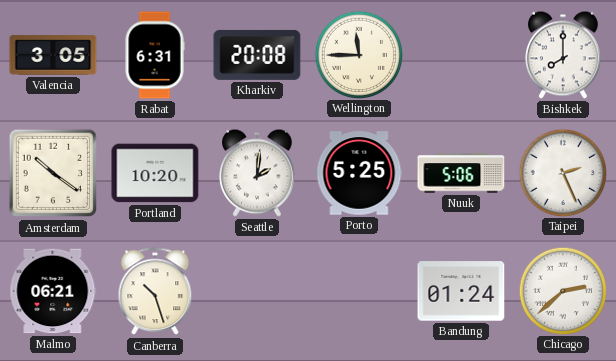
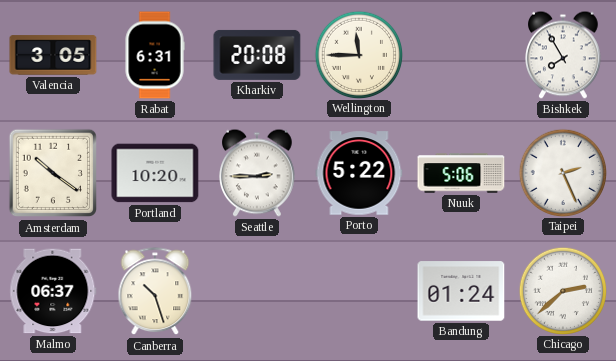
Bishkek: 8:00 -> 7:55
Seattle: 2:01 -> 2:45
Porto: 5:25 -> 5:22
Malmo: 06:21 -> 06:37
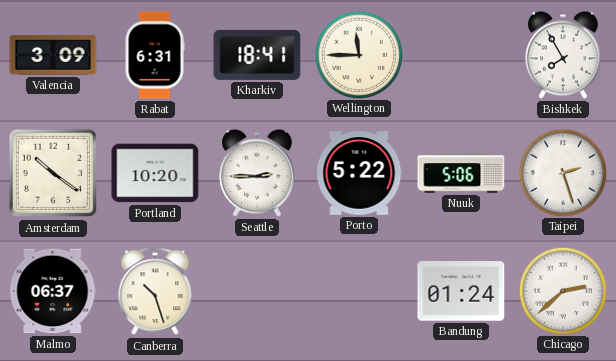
Valencia: 3:05 -> 3:09
Kharkiv: 20:08 -> 18:41
Taipei: 2:26 -> 2:27
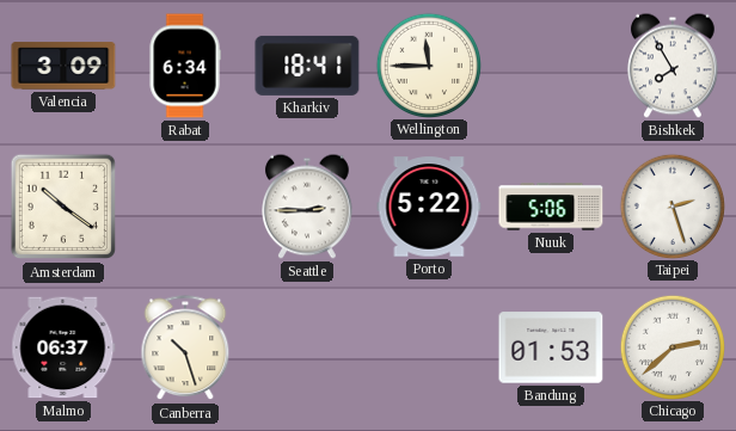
Rabat: 6:31 -> 6:34
Portland: 10:20 -> none
Bandung: 01:24 -> 01:53
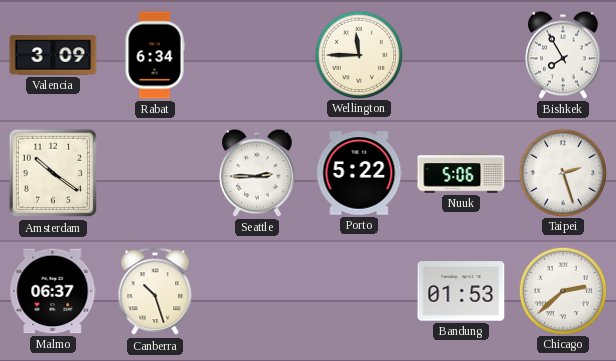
Kharkiv: 18:41 -> none
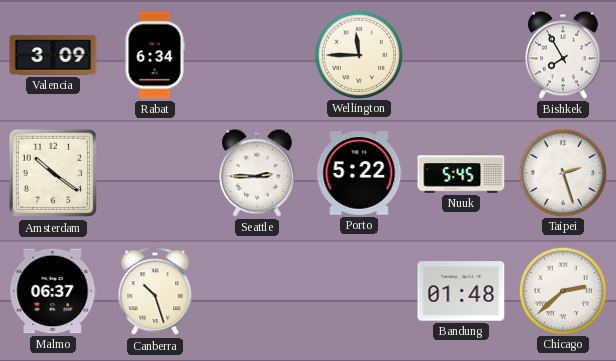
Nuuk: 5:06 -> 5:45
Bandung: 01:53 -> 01:48
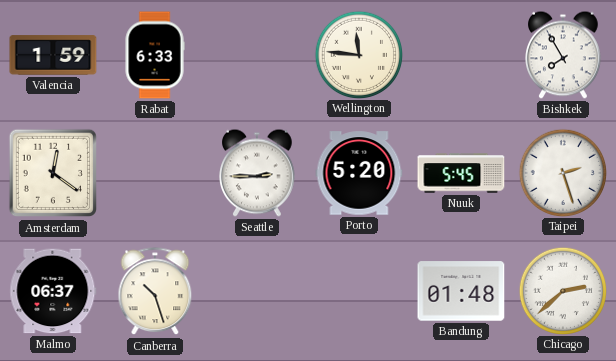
Valencia: 3:09 -> 1:59
Rabat: 6:34 -> 6:33
Wellington: 11:45 -> 11:46
Amsterdam: 10:21 -> 12:21
Porto: 5:22 -> 5:20
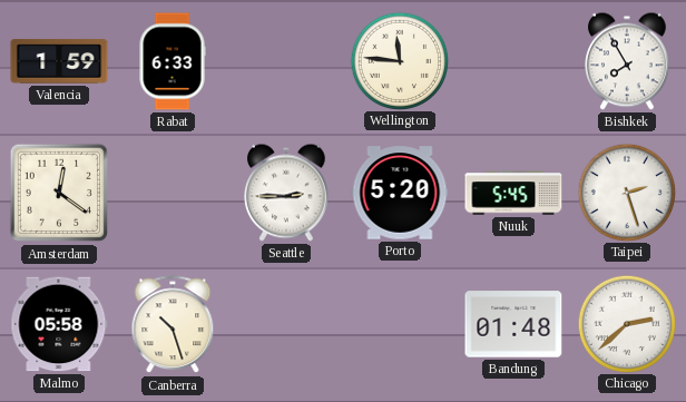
Malmo: 06:37 -> 05:58
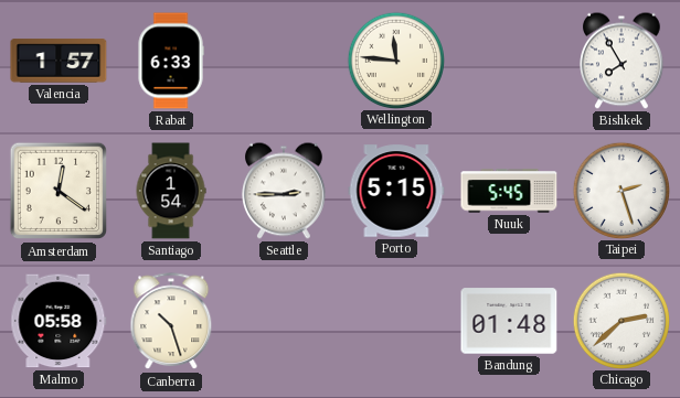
Valencia: 1:59 -> 1:57
Santiago: none -> 1:54
Porto: 5:20 -> 5:15
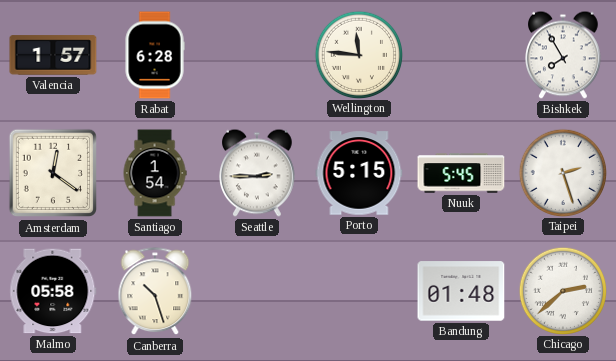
Rabat: 6:33 -> 6:28
